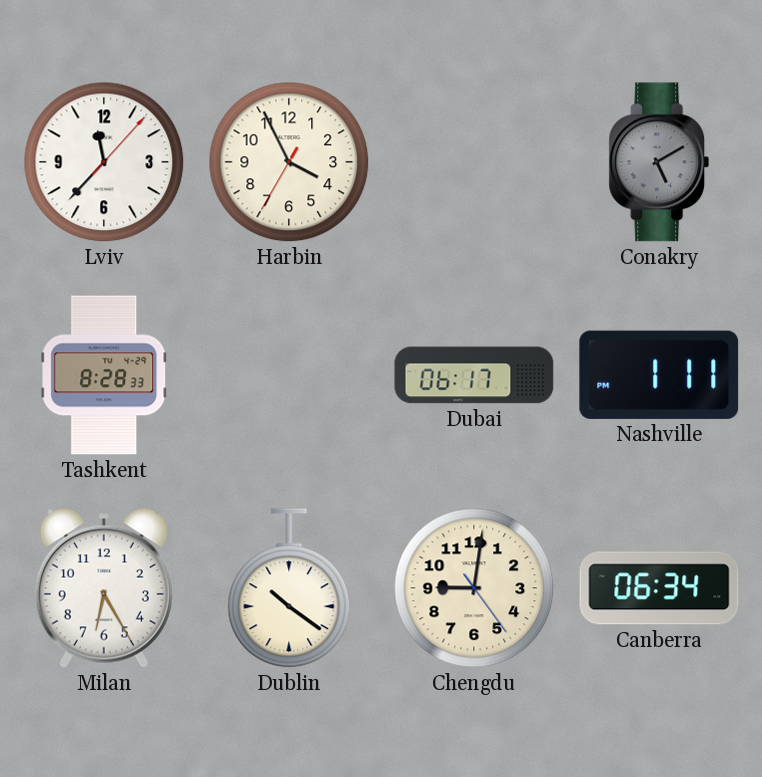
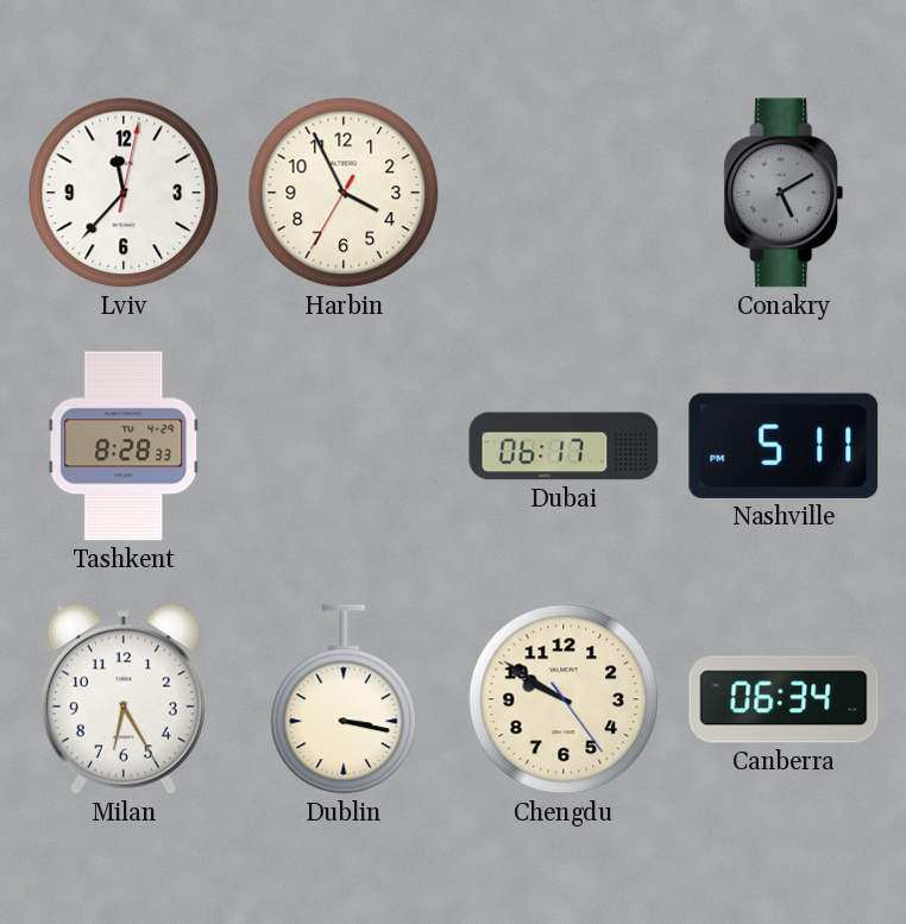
Lviv: 11:37:07 -> 11:37:02
Nashville: 1:11 -> 5:11
Dublin: 10:21 -> 3:17
Chengdu: 9:01 -> 9:50
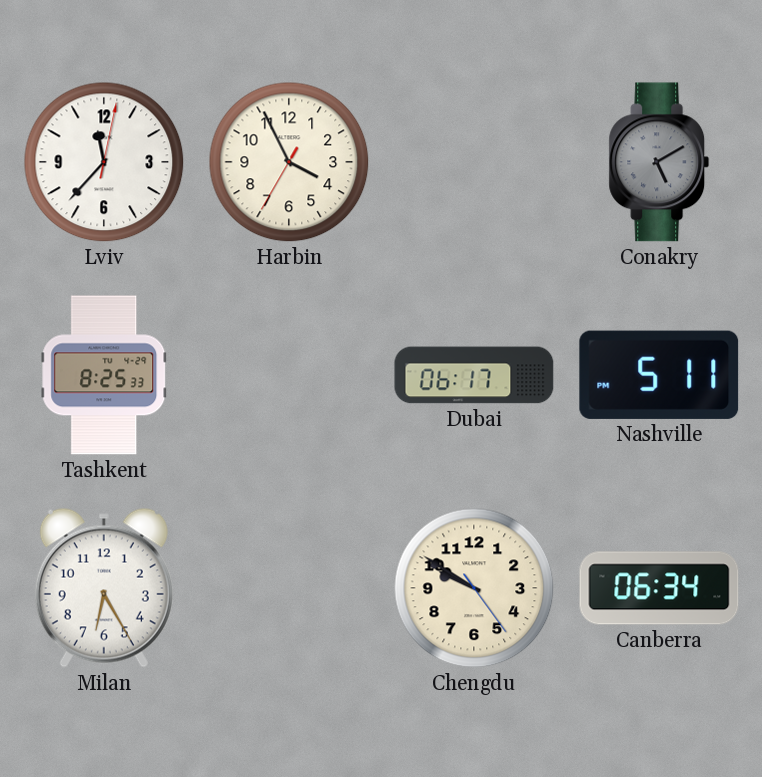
Tashkent: 8:28 -> 8:25
Dublin: 3:17 -> none
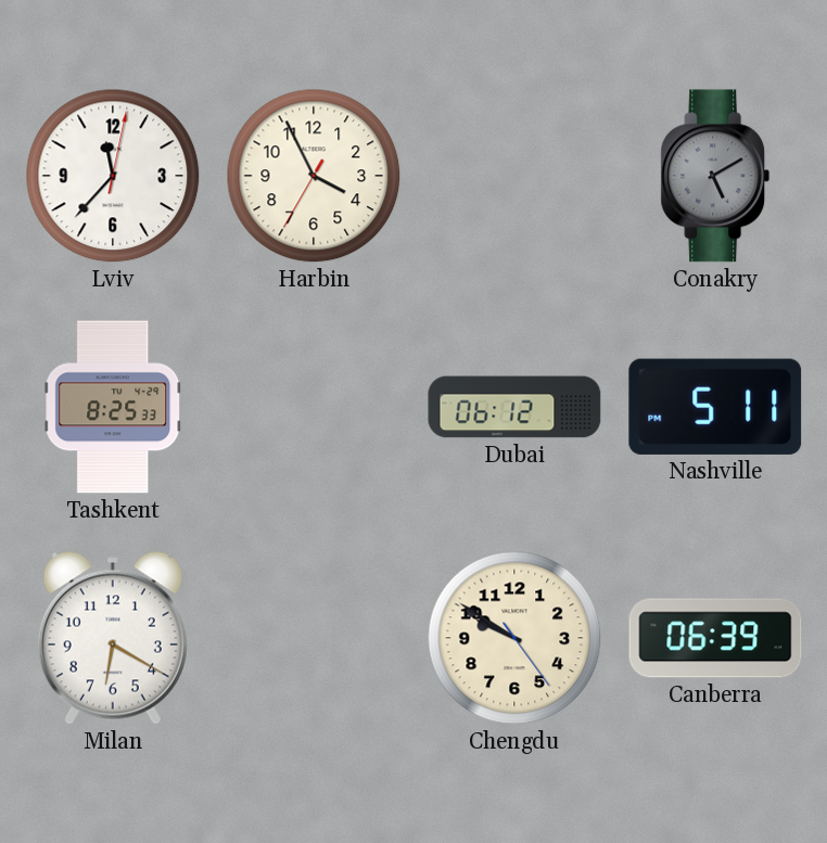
Dubai: 06:17 -> 06:12
Milan: 6:25 -> 6:20
Canberra: 06:34 -> 06:39
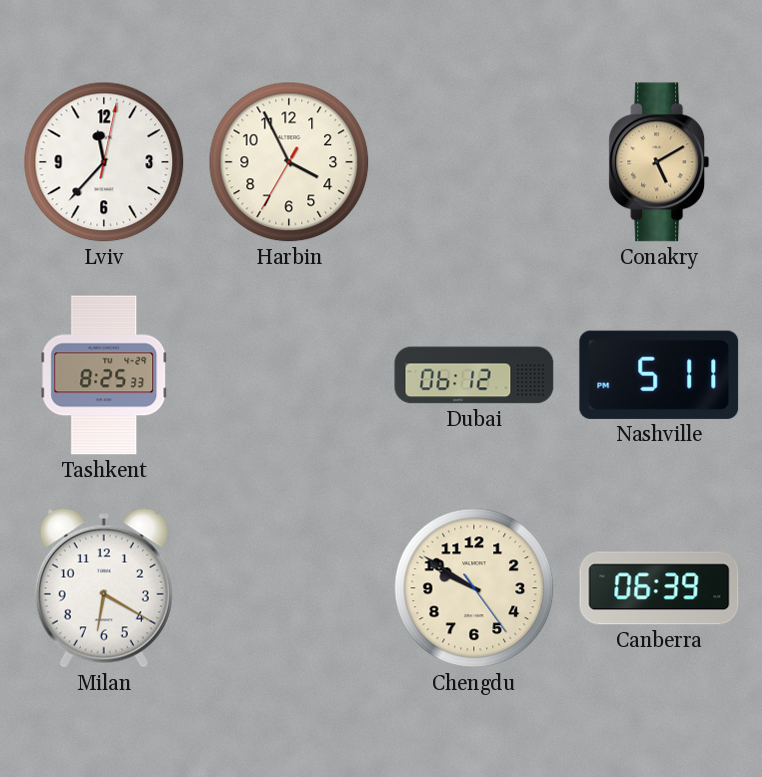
Conakry dial: grey -> champagne
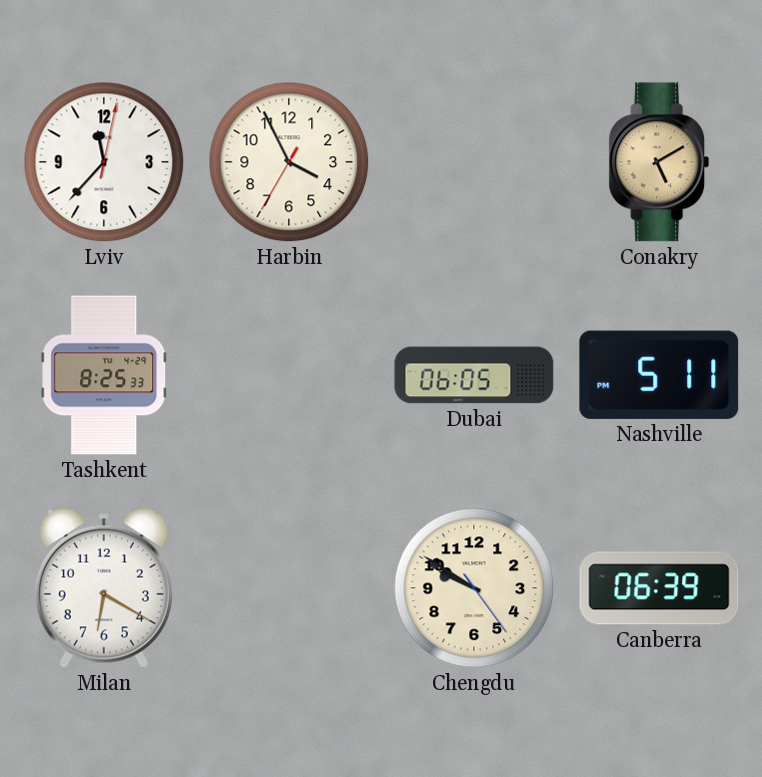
Dubai: 06:12 -> 06:05
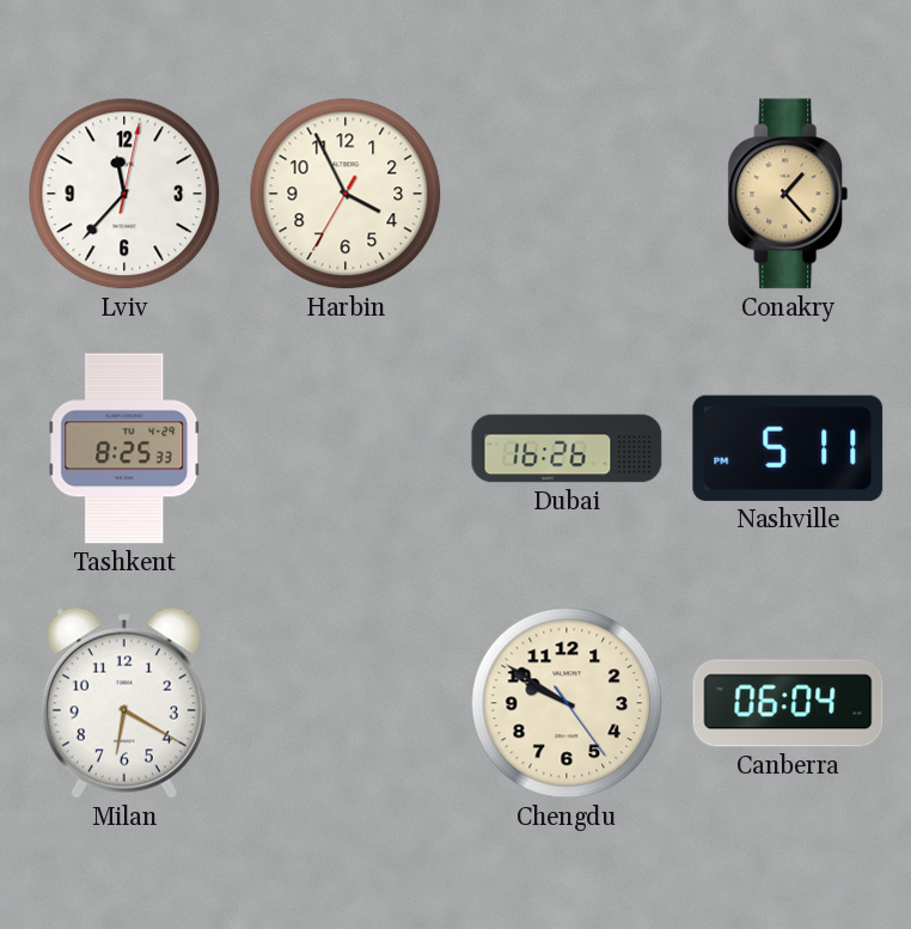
Conakry: 5:10 -> 1:23
Dubai: 06:05 -> 16:26
Canberra: 06:39 -> 06:04
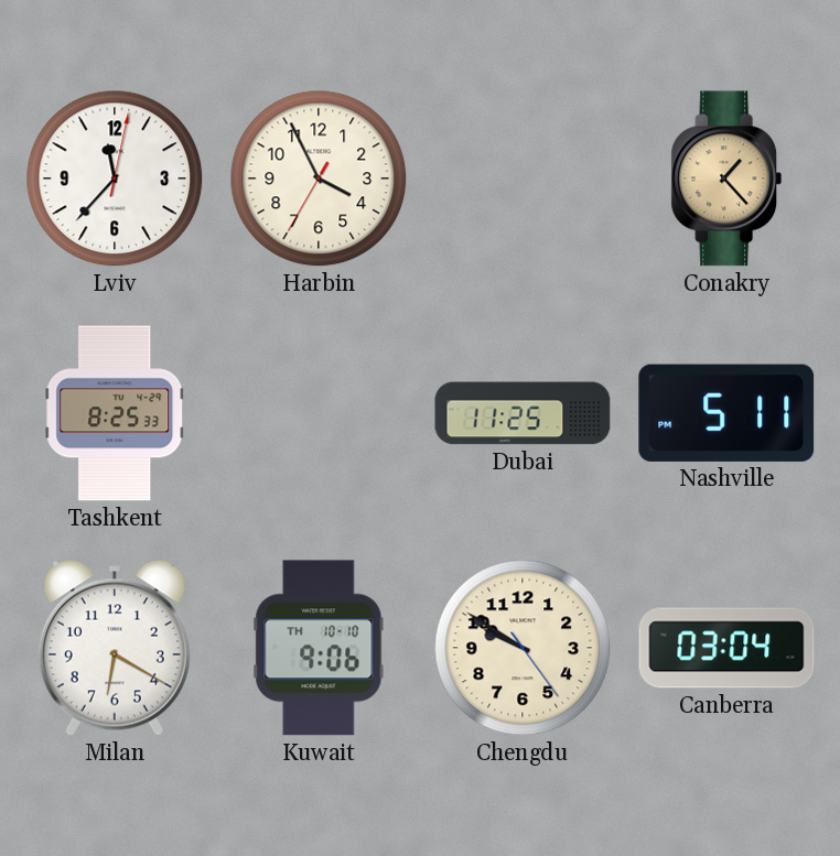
Dubai: 16:26 -> 11:25
Kuwait: none -> 9:06
Canberra: 06:04 -> 03:04
